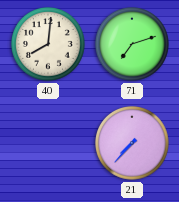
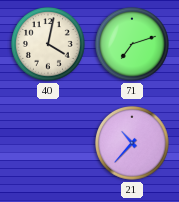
40: 8:01 -> 4:02
21: 7:37 -> 10:37
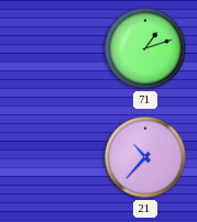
40: 4:02 -> none
71: 7:12 -> 1:12
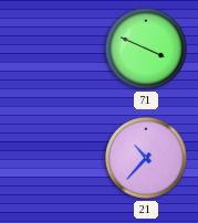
71: 1:12 -> 3:49
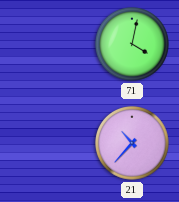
71: 3:49 -> 4:02
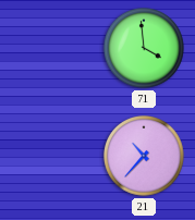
71: 4:02 -> 3:59
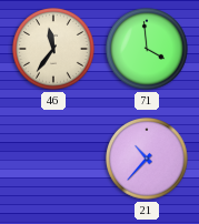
46: none -> 11:36
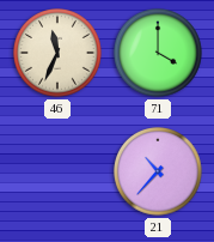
46: 11:36 -> 11:34
71: 3:59 -> 4:00
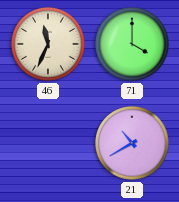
21: 10:37 -> 10:40
